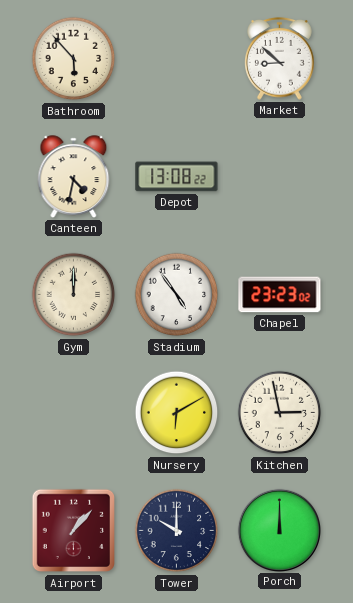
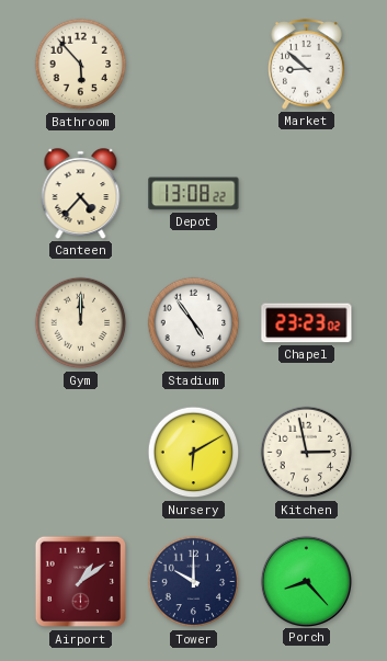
Canteen: 4:32 -> 4:37
Airport: 1:07 -> 1:09
Porch: 12:00 -> 8:23
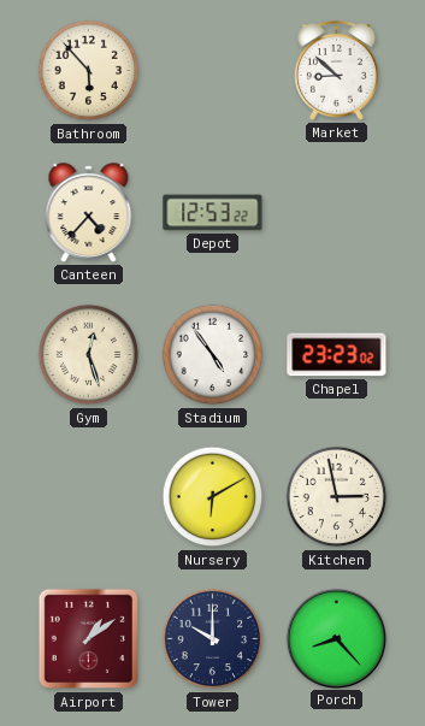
Depot: 13:08 -> 12:53
Gym: 12:00 -> 12:27
